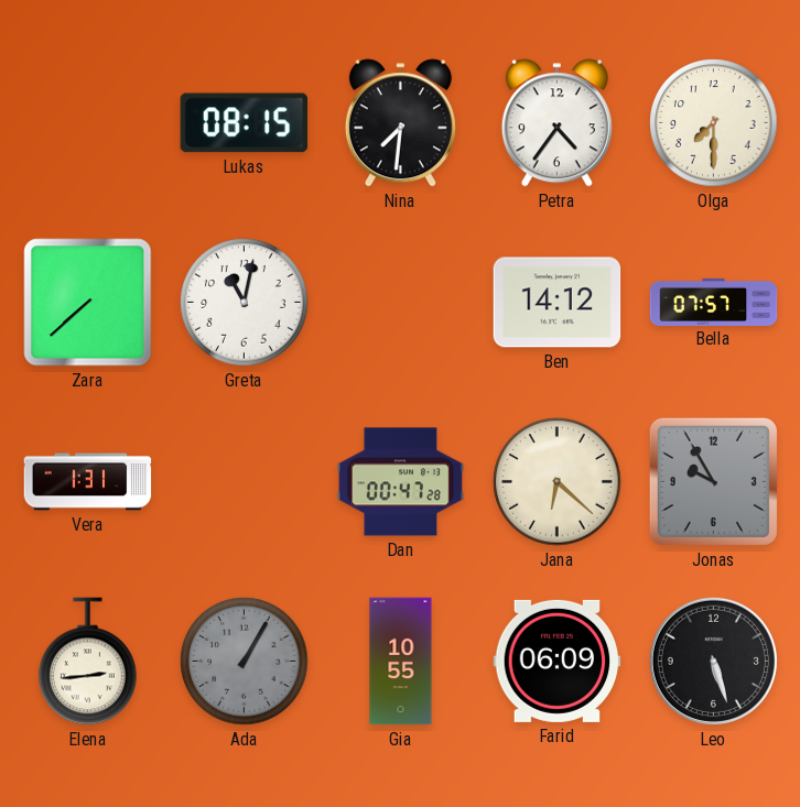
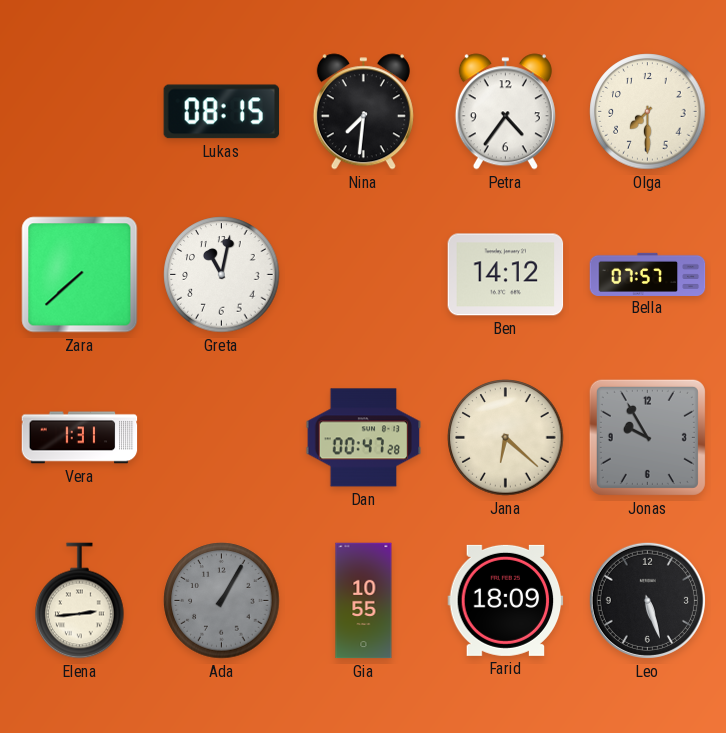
Farid: 06:09 -> 18:09
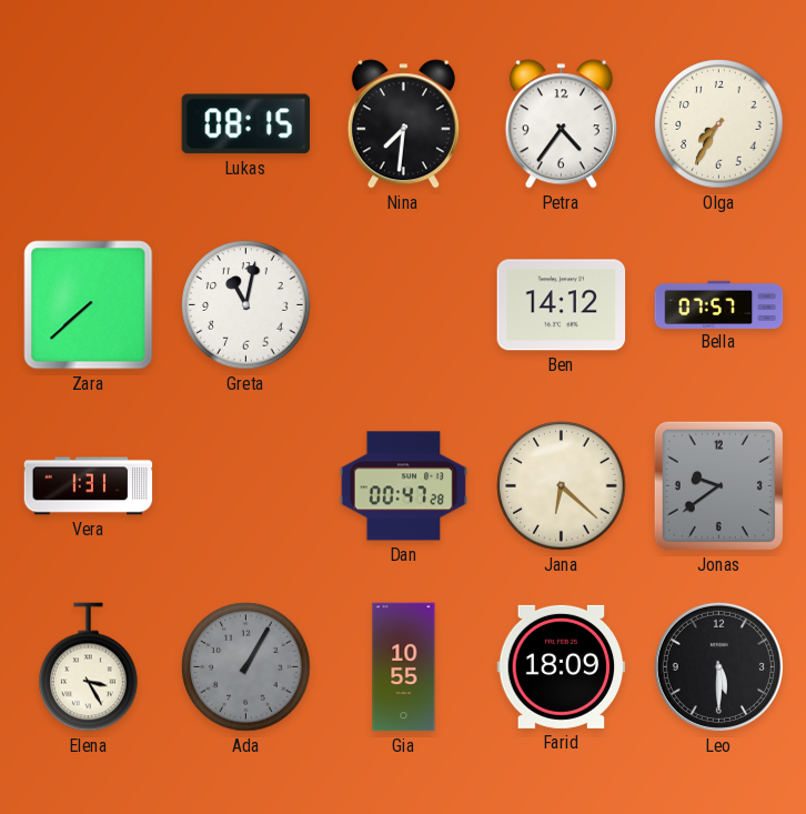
Olga: 7:30 -> 7:35
Jonas: 9:55 -> 9:39
Elena: 2:44 -> 3:25
Leo: 5:27 -> 5:30
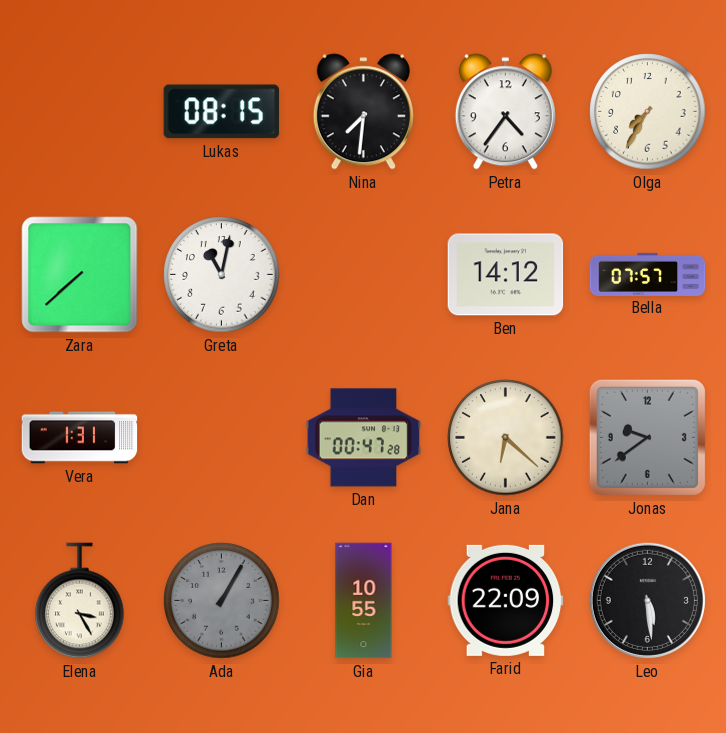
Farid: 18:09 -> 22:09
Leo: 5:30 -> 5:29
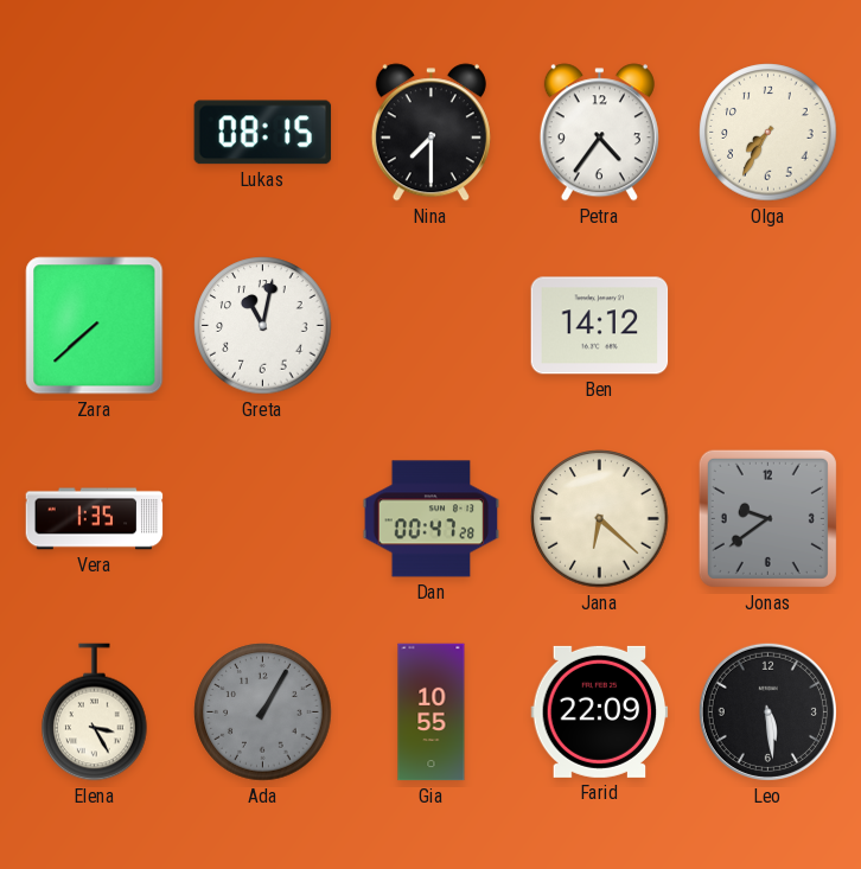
Nina: 7:31 -> 7:30
Bella: 07:57 -> none
Vera: 1:31 -> 1:35
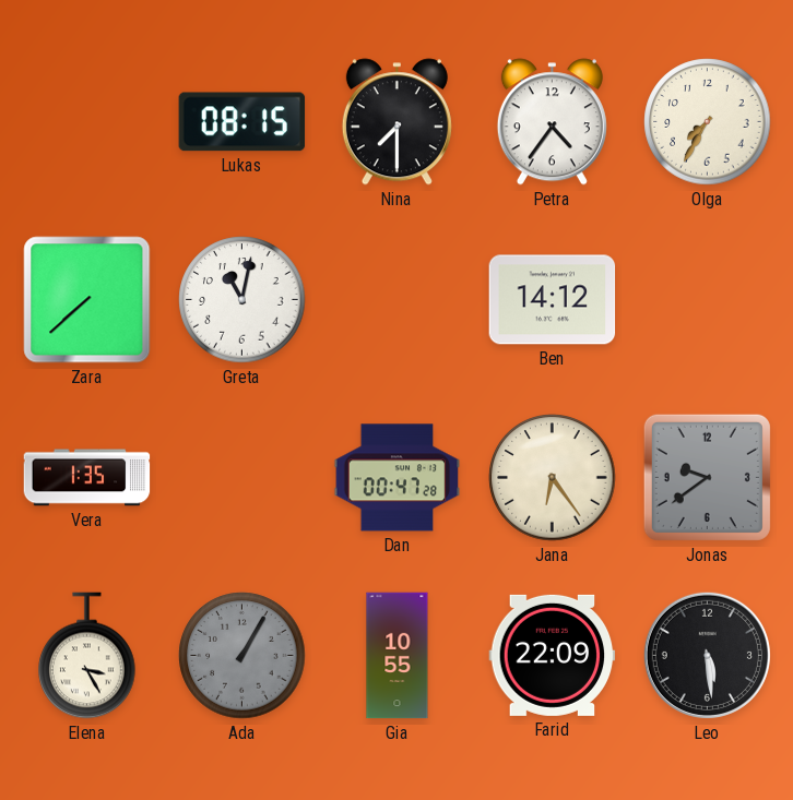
Jana: 6:22 -> 6:24
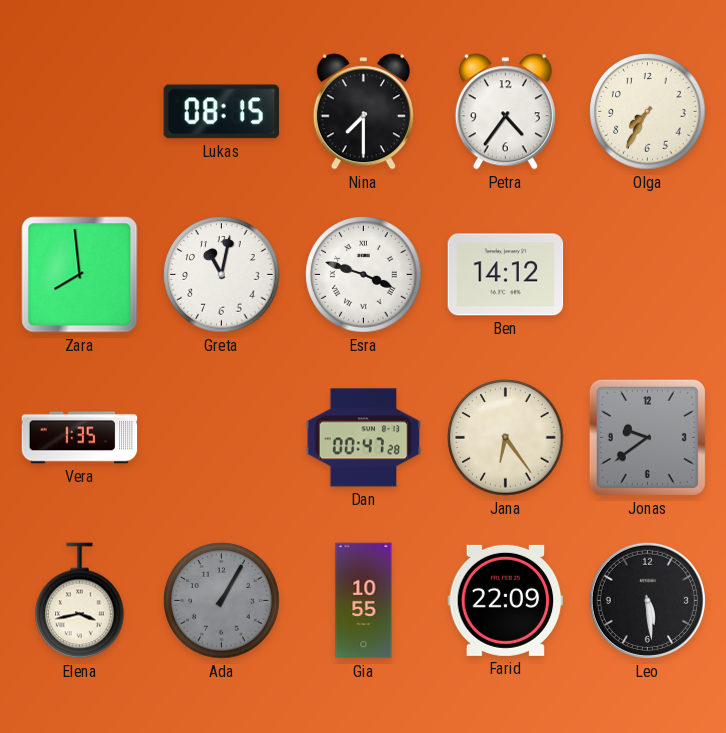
Zara: 7:38 -> 7:59
Esra: none -> 3:48
Elena: 3:25 -> 3:43
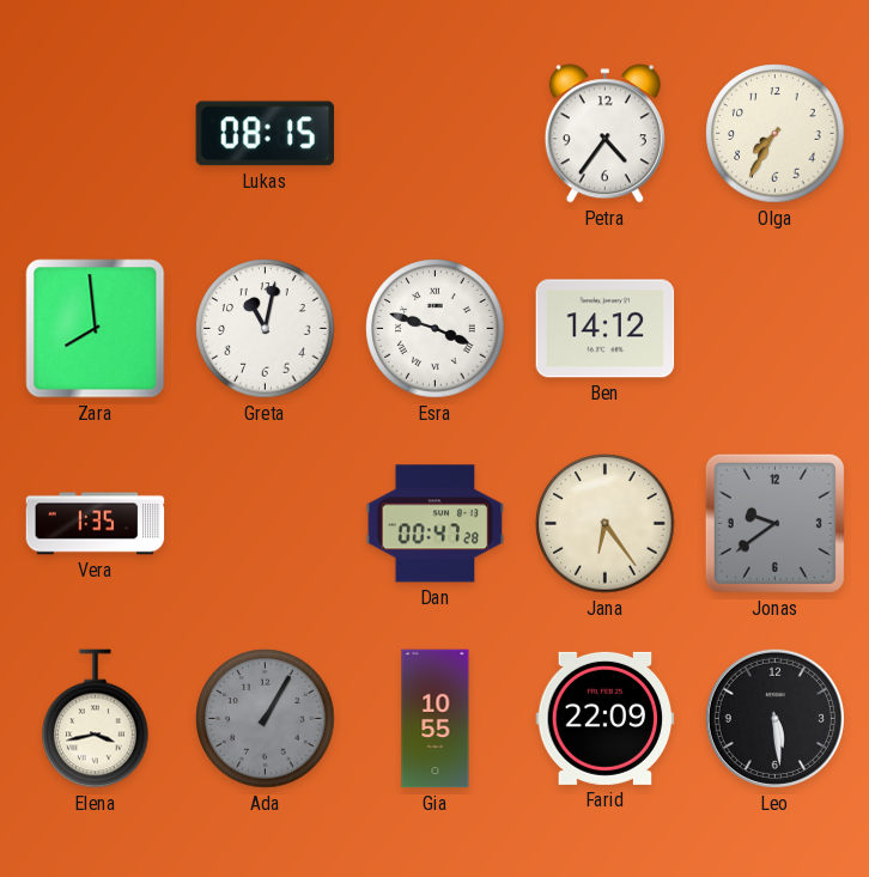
Nina: 7:30 -> none
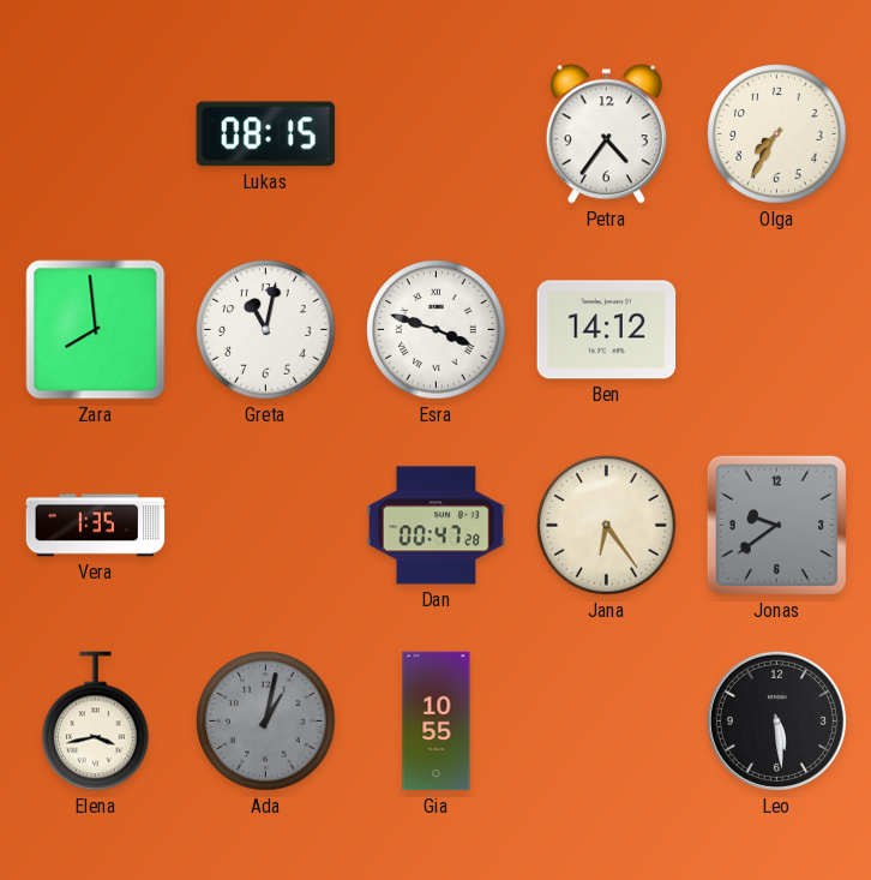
Ada: 1:05 -> 1:02
Farid: 22:09 -> none
